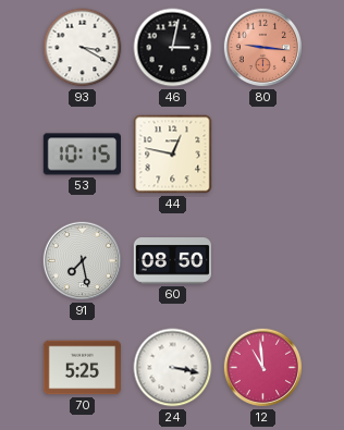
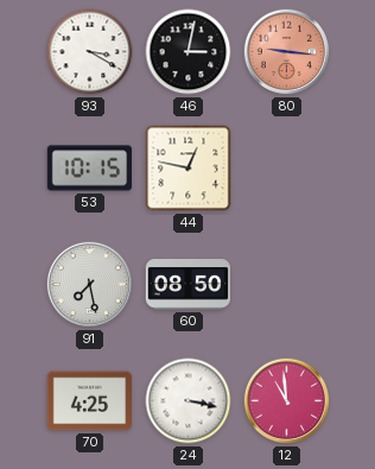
70: 5:25 -> 4:25
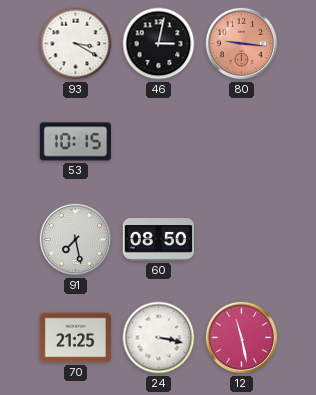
44: 12:47 -> none
70: 4:25 -> 21:25
12: 10:59 -> 11:28
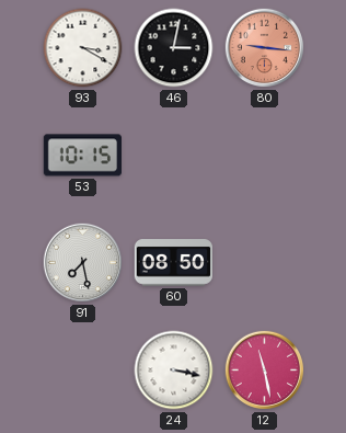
70: 21:25 -> none
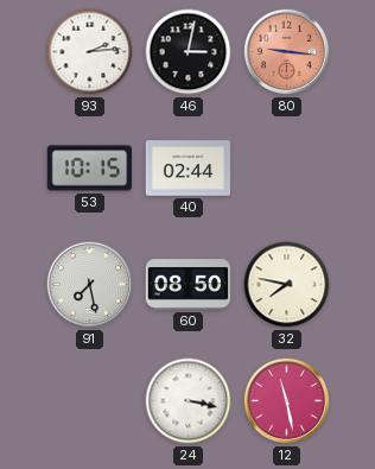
93: 3:20 -> 2:14
40: none -> 02:44
32: none -> 7:47
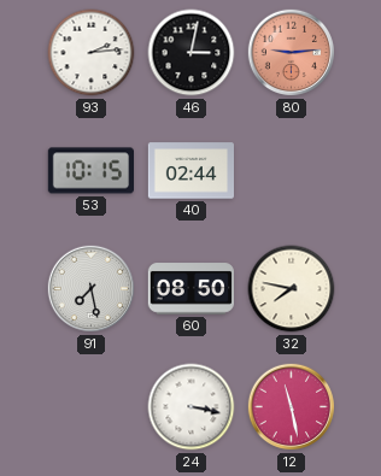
80: 9:16 -> 9:14
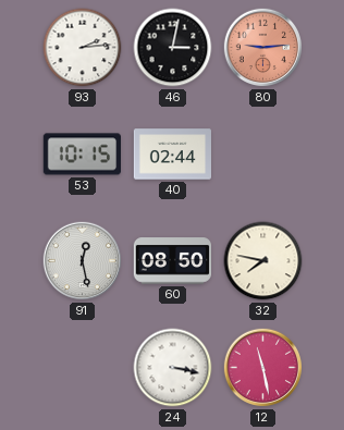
91: 7:28 -> 12:28
